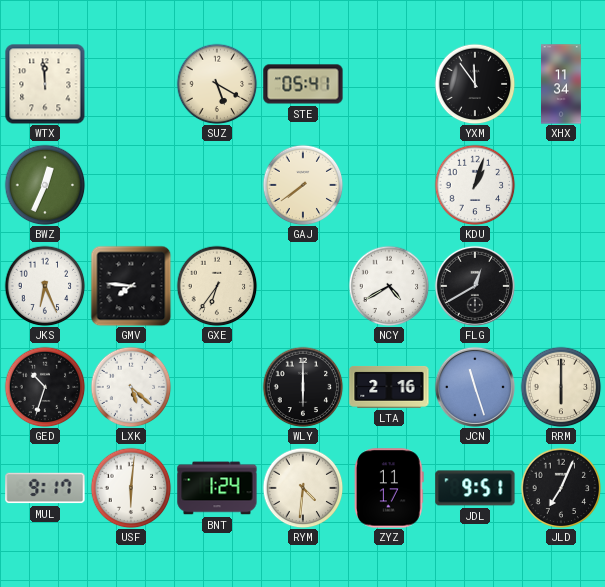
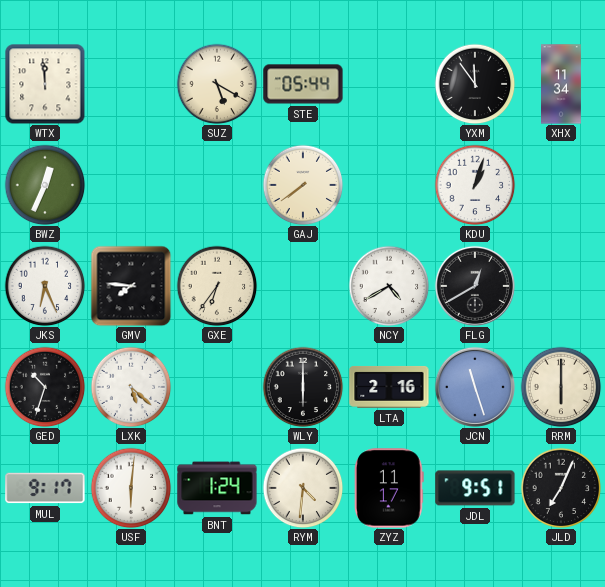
STE: 05:41 -> 05:44
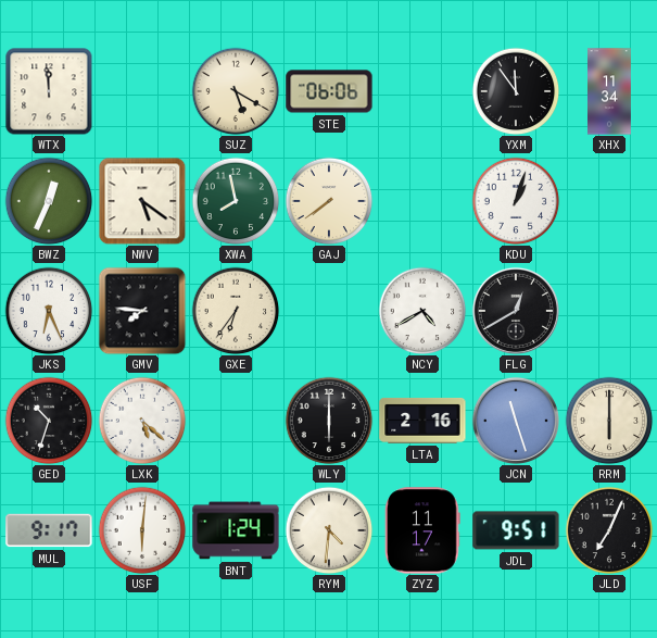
STE: 05:44 -> 06:06
NWV: none -> 5:21
XWA: none -> 7:58
